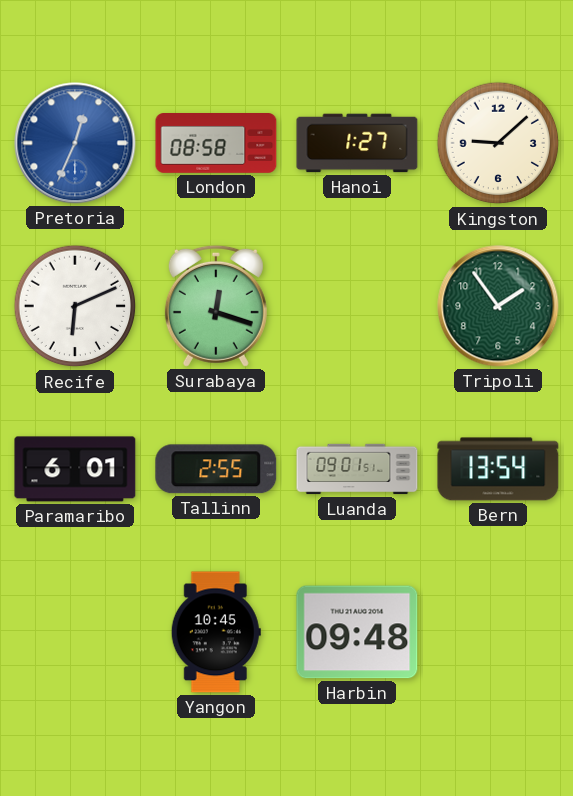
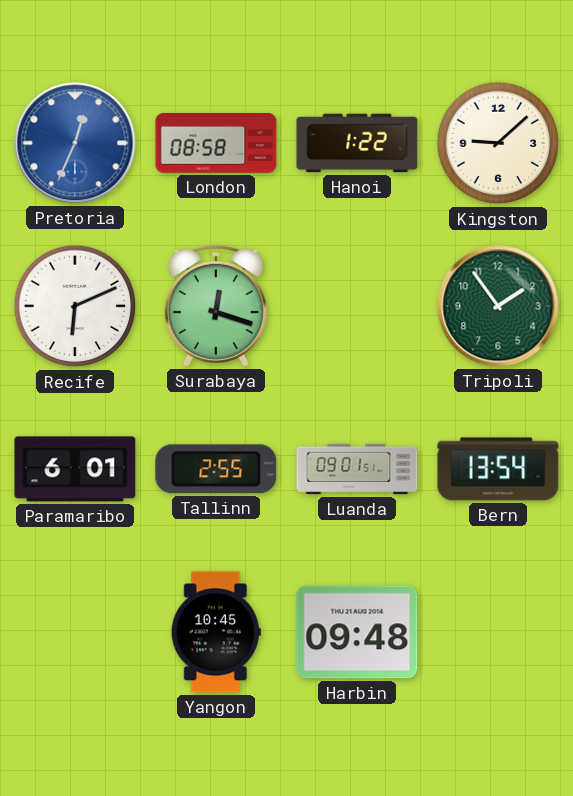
Hanoi: 1:27 -> 1:22
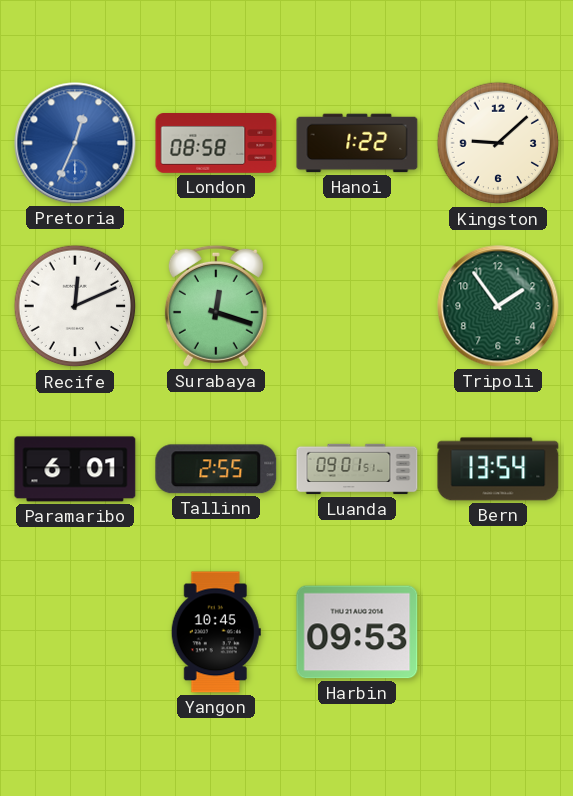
Recife: 6:11 -> 12:11
Harbin: 09:48 -> 09:53
